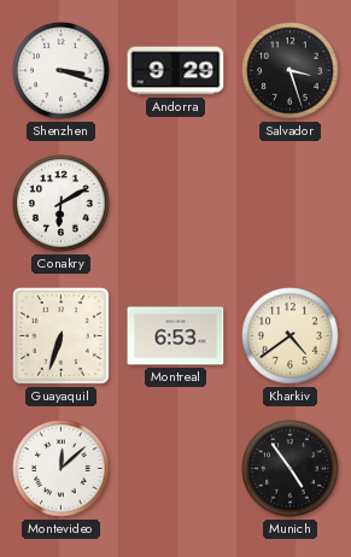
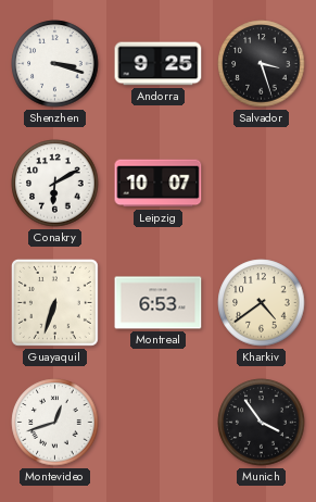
Andorra: 9:29 -> 9:25
Leipzig: none -> 10:07
Montevideo: 12:08 -> 12:42
Munich: 4:54 -> 3:54
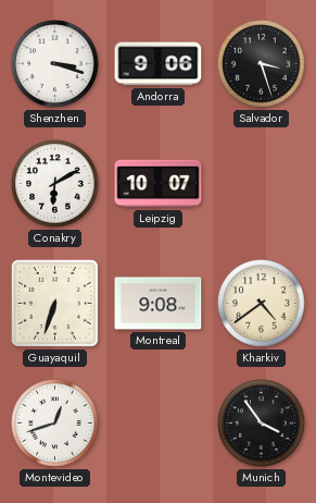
Andorra: 9:25 -> 9:06
Montreal: 6:53 -> 9:08
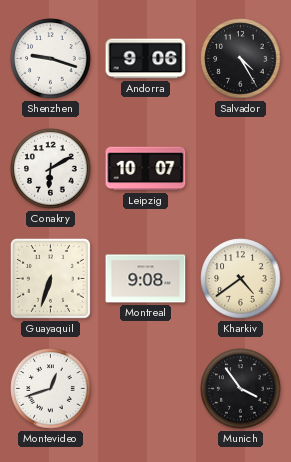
Shenzhen: 3:18 -> 9:18
Salvador: 3:27 -> 4:25
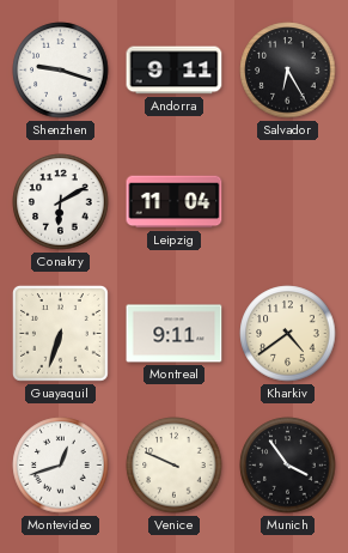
Andorra: 9:06 -> 9:11
Salvador: 4:25 -> 6:25
Leipzig: 10:07 -> 11:04
Montreal: 9:08 -> 9:11
Venice: none -> 9:49
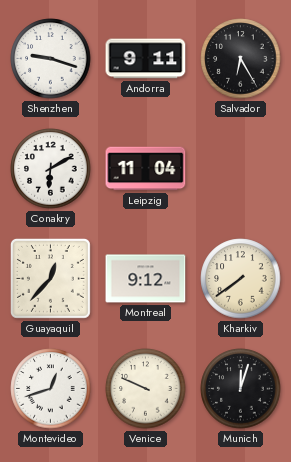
Guayaquil: 6:33 -> 12:37
Montreal: 9:11 -> 9:12
Kharkiv: 4:39 -> 7:39
Munich: 3:54 -> 12:03
